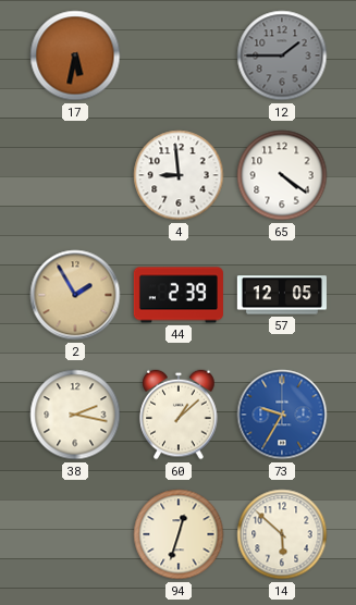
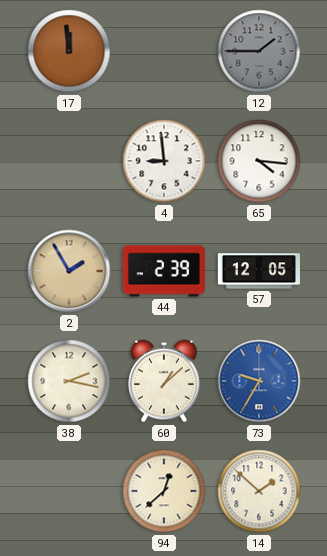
17: 5:32 -> 11:59
65: 4:21 -> 4:16
94: 12:33 -> 12:38
14: 5:52 -> 1:52
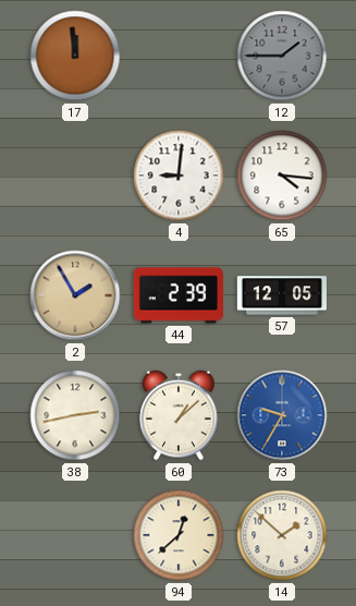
4: 8:59 -> 9:01
38: 2:17 -> 2:43
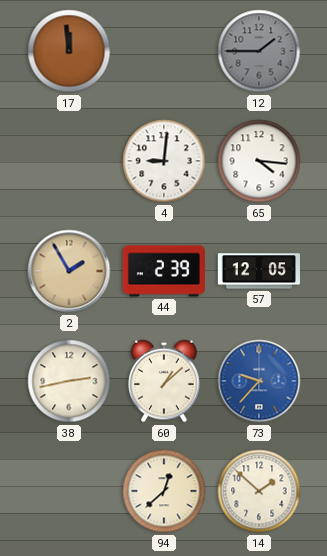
73: 9:35 -> 9:37
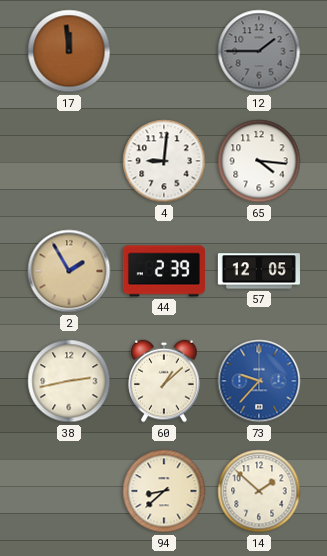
94: 12:38 -> 8:38
